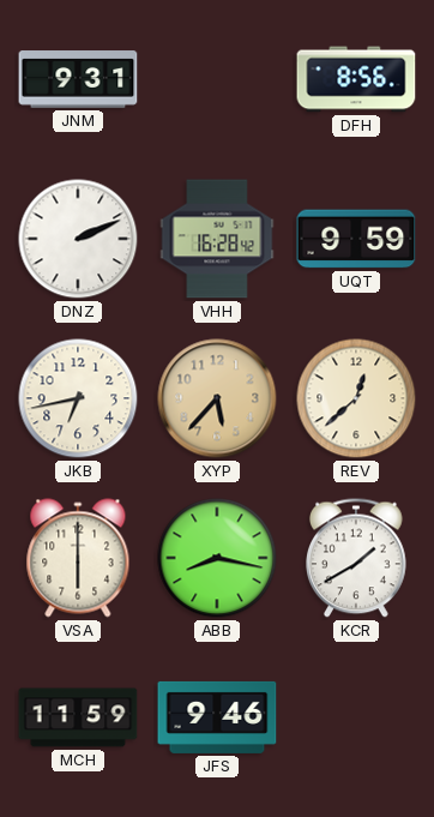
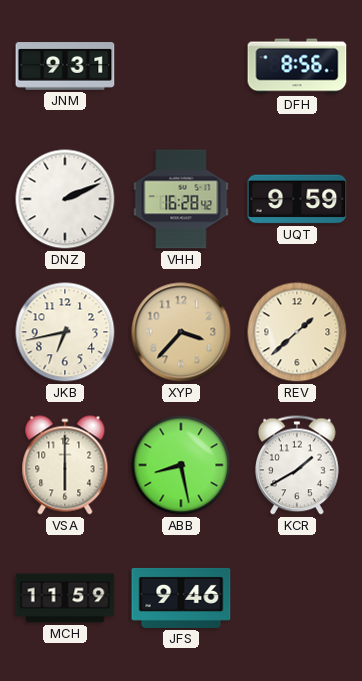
XYP: 5:37 -> 3:37
REV: 12:38 -> 1:38
ABB: 8:17 -> 8:28
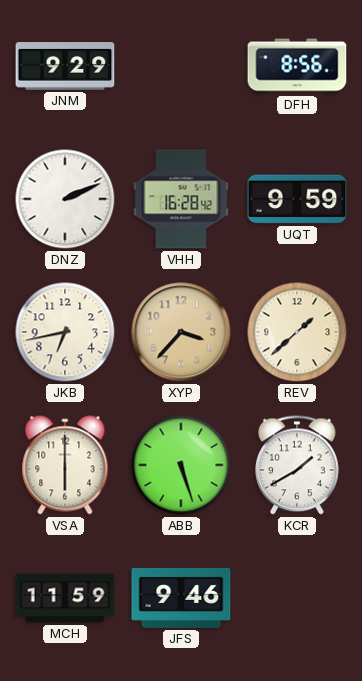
JNM: 9:31 -> 9:29
ABB: 8:28 -> 5:27
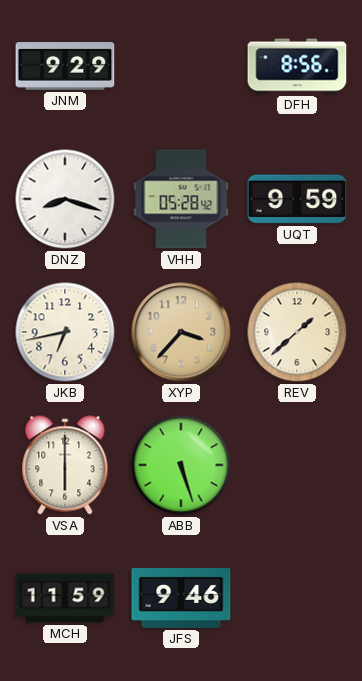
DNZ: 2:11 -> 8:18
VHH: 16:28 -> 05:28
KCR: 1:40 -> none
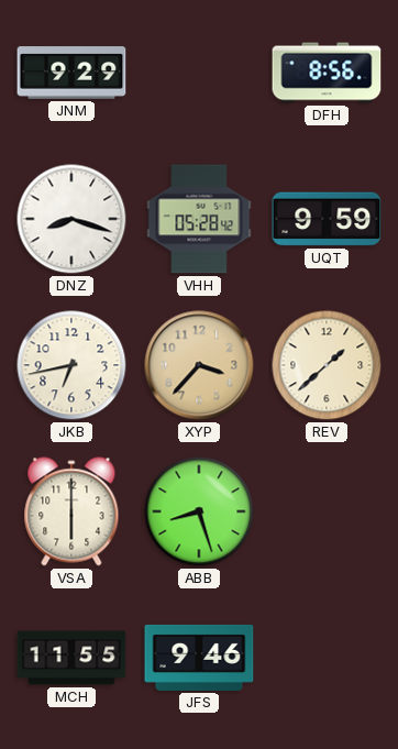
ABB: 5:27 -> 8:27
MCH: 11:59 -> 11:55
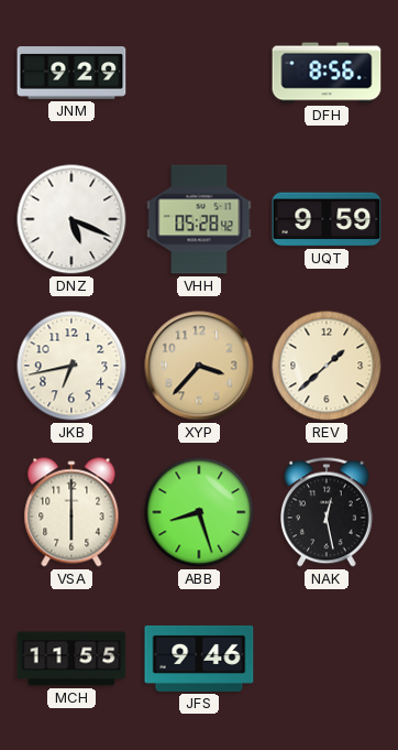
DNZ: 8:18 -> 5:19
NAK: none -> 12:28
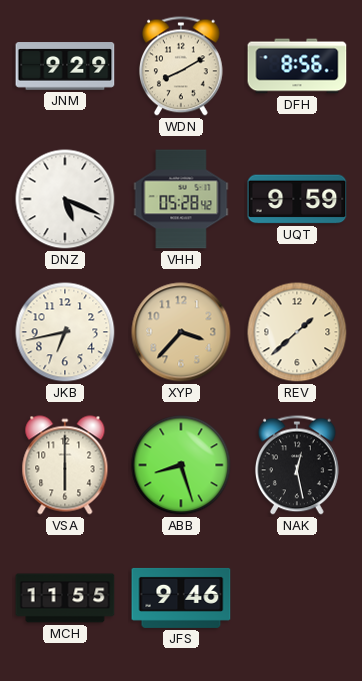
WDN: none -> 8:10
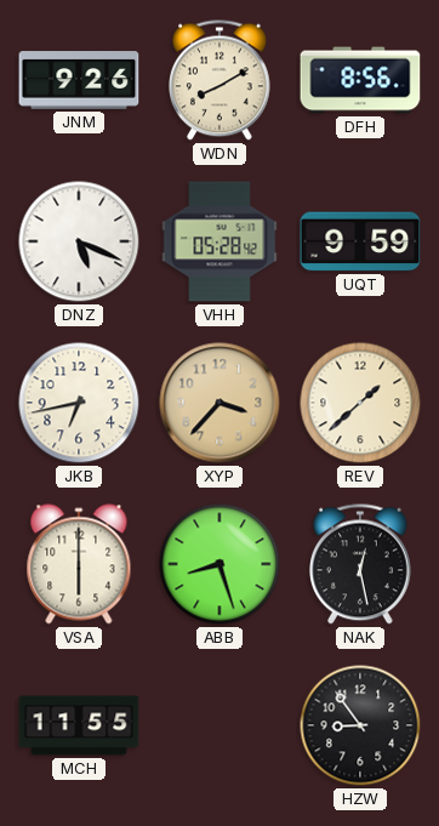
JNM: 9:29 -> 9:26
JFS: 9:46 -> none
HZW: none -> 8:54
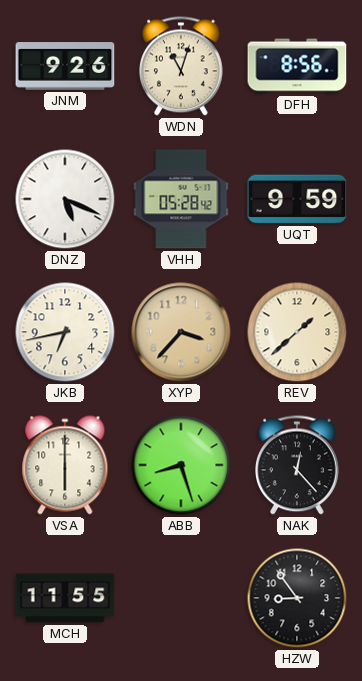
WDN: 8:10 -> 11:03
NAK: 12:28 -> 12:23
